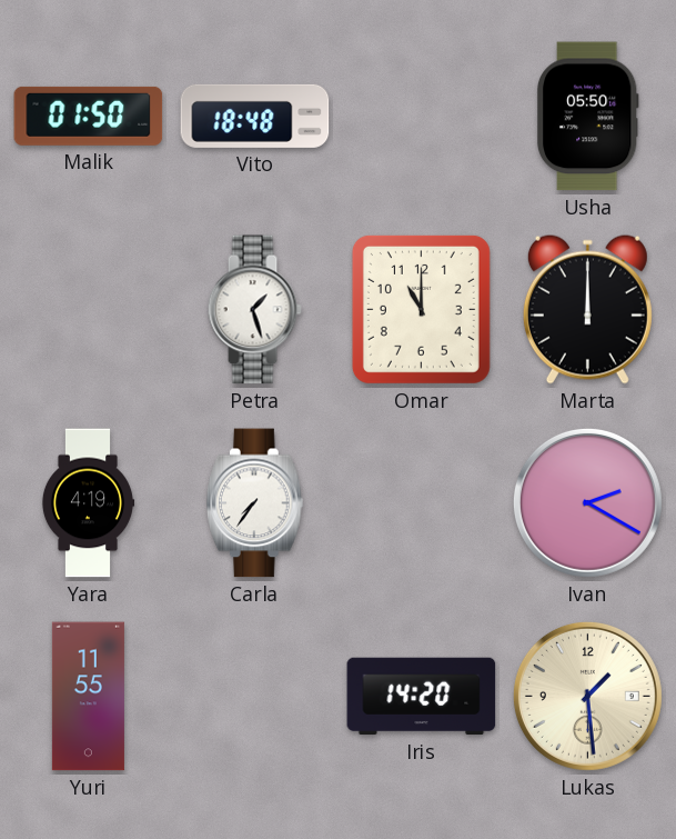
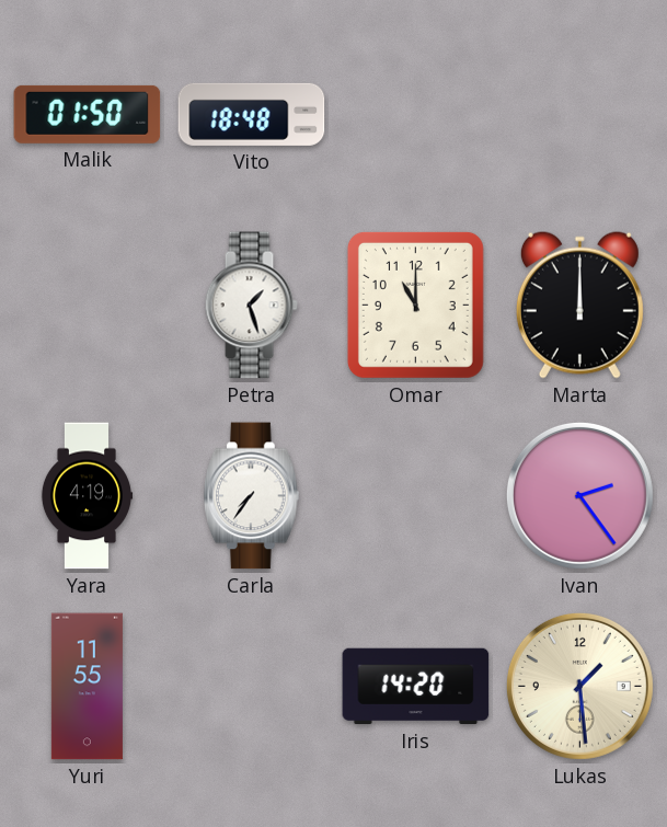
Usha: 05:50 -> none
Ivan: 2:20 -> 2:24
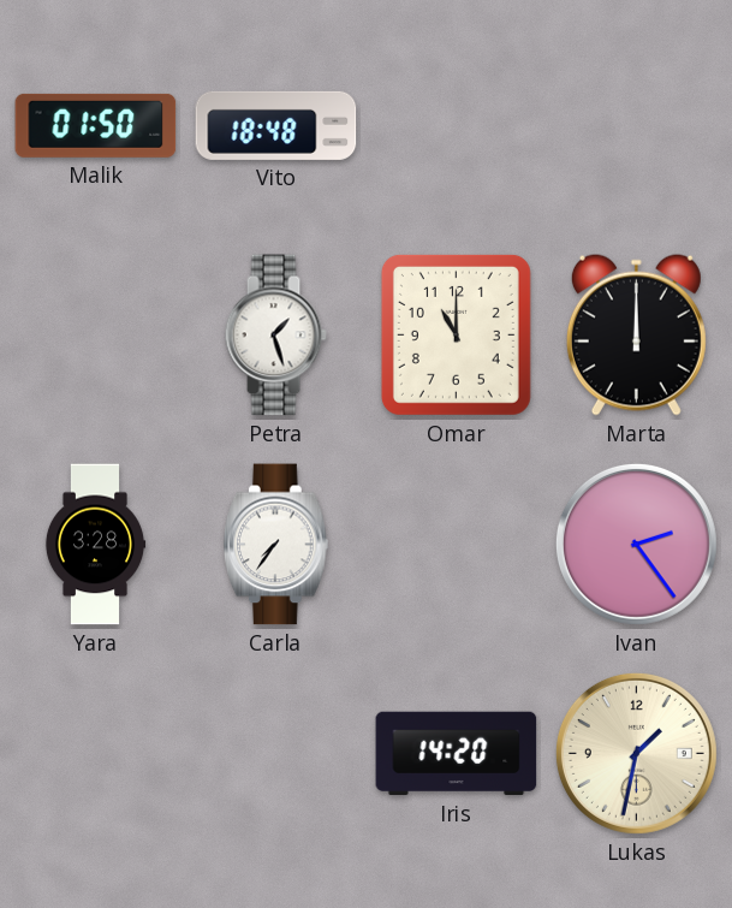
Yara: 4:19 -> 3:28
Yuri: 11:55 -> none
Lukas: 1:29 -> 1:32
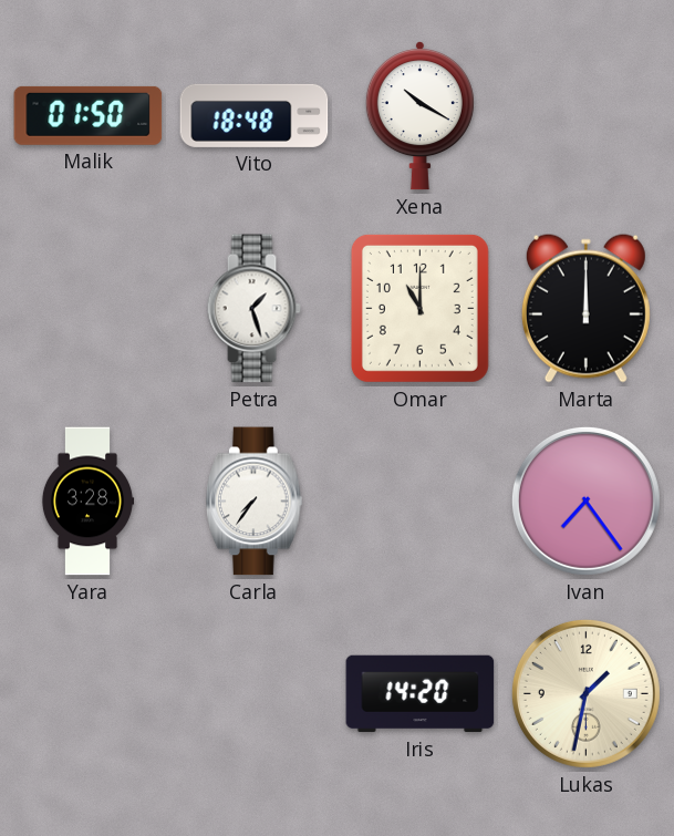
Xena: none -> 10:20
Ivan: 2:24 -> 7:24
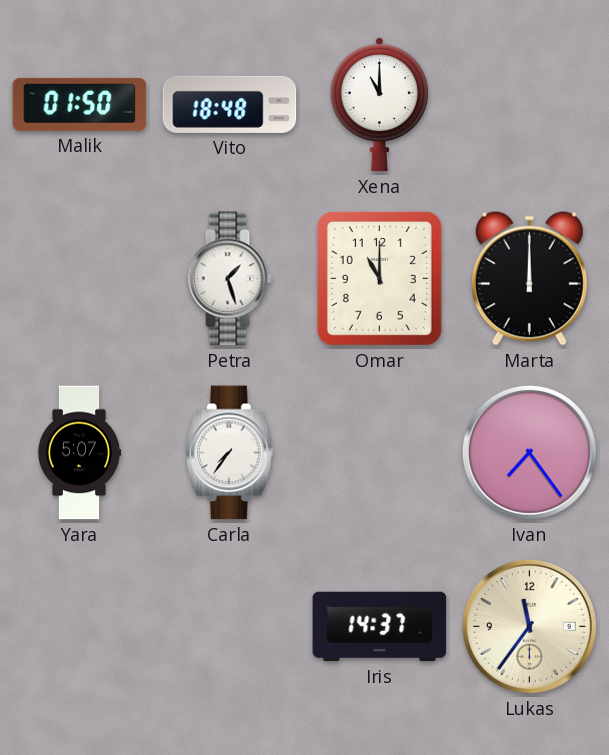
Xena: 10:20 -> 11:00
Yara: 3:28 -> 5:07
Iris: 14:20 -> 14:37
Lukas: 1:32 -> 11:36
